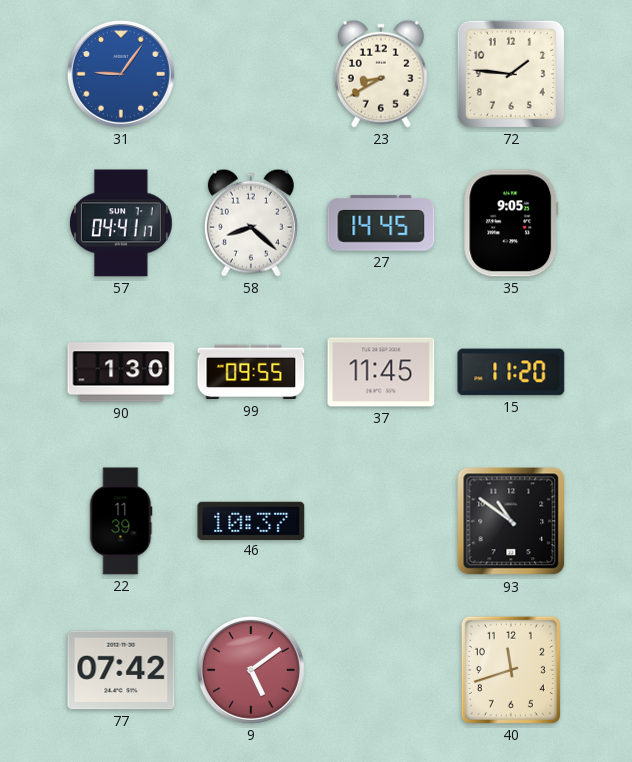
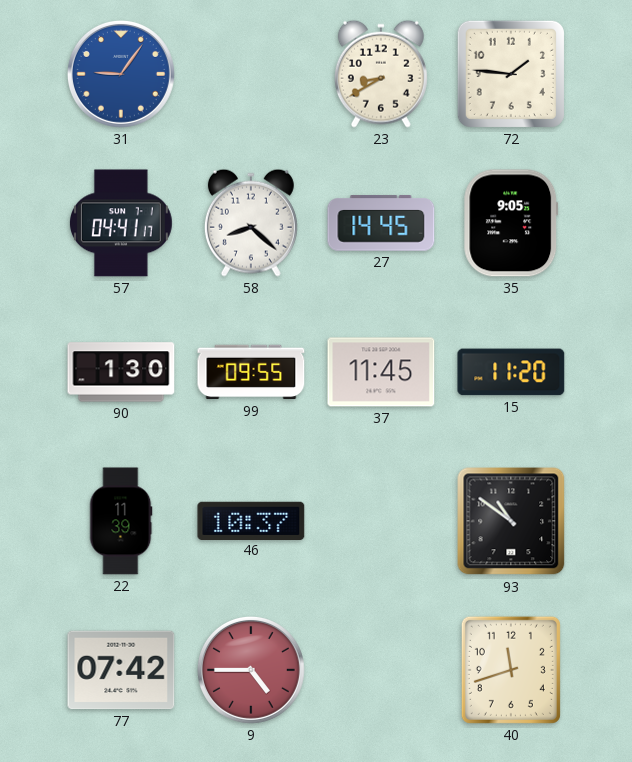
9: 5:09 -> 4:45
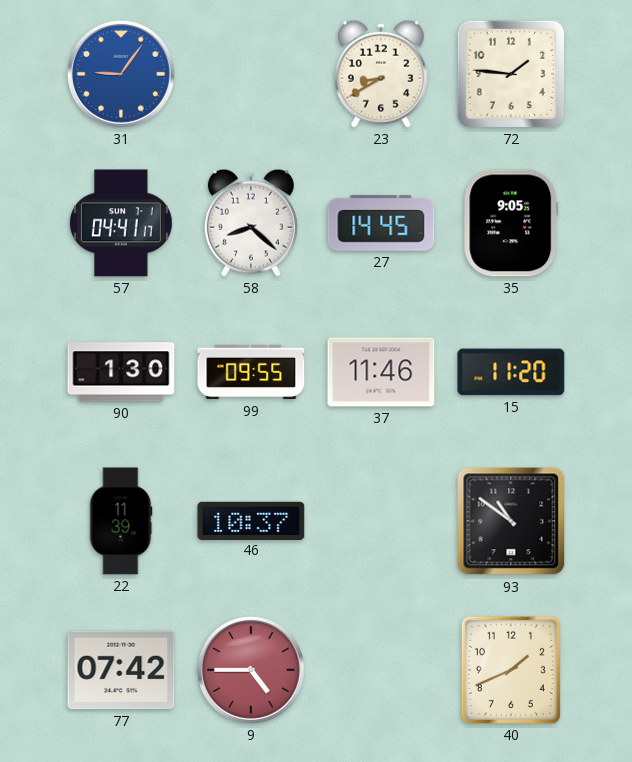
37: 11:45 -> 11:46
40: 11:42 -> 1:41
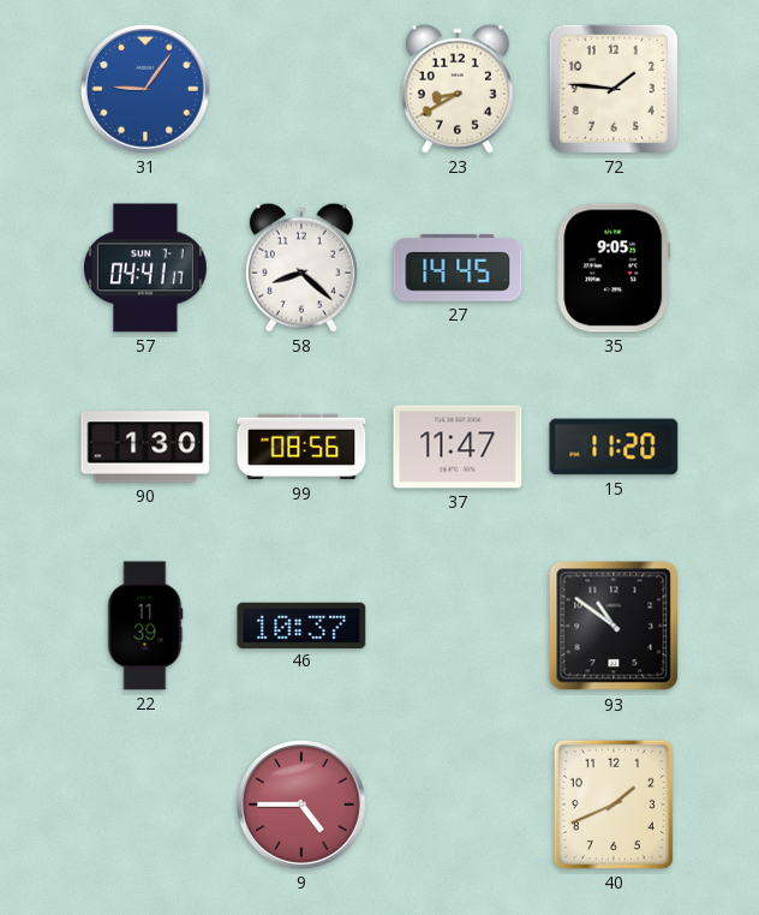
99: 09:55 -> 08:56
37: 11:46 -> 11:47
77: 07:42 -> none
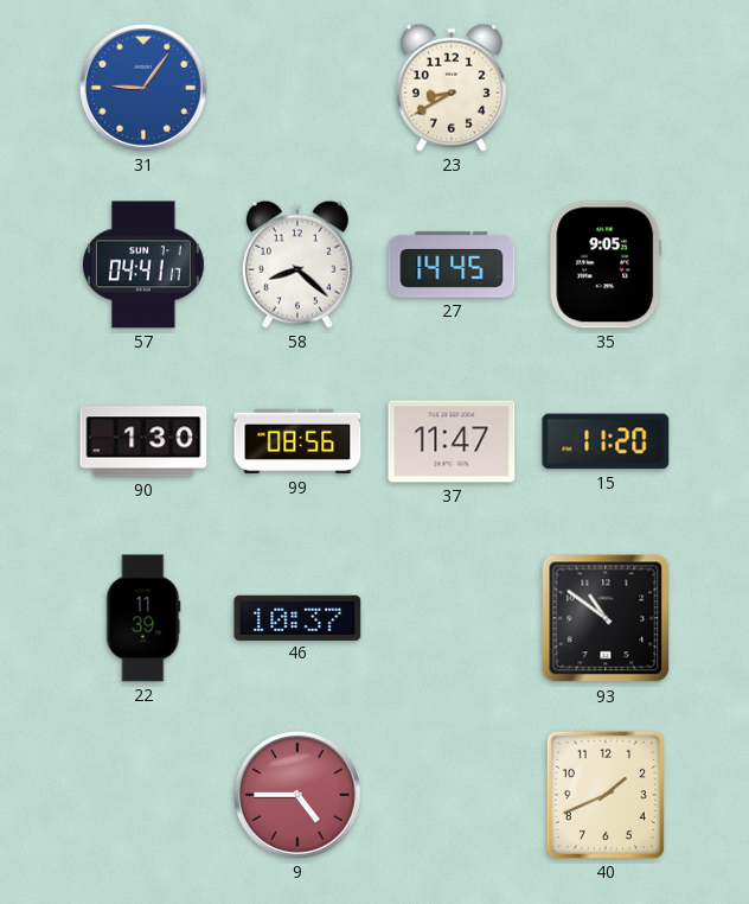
72: 1:46 -> none
